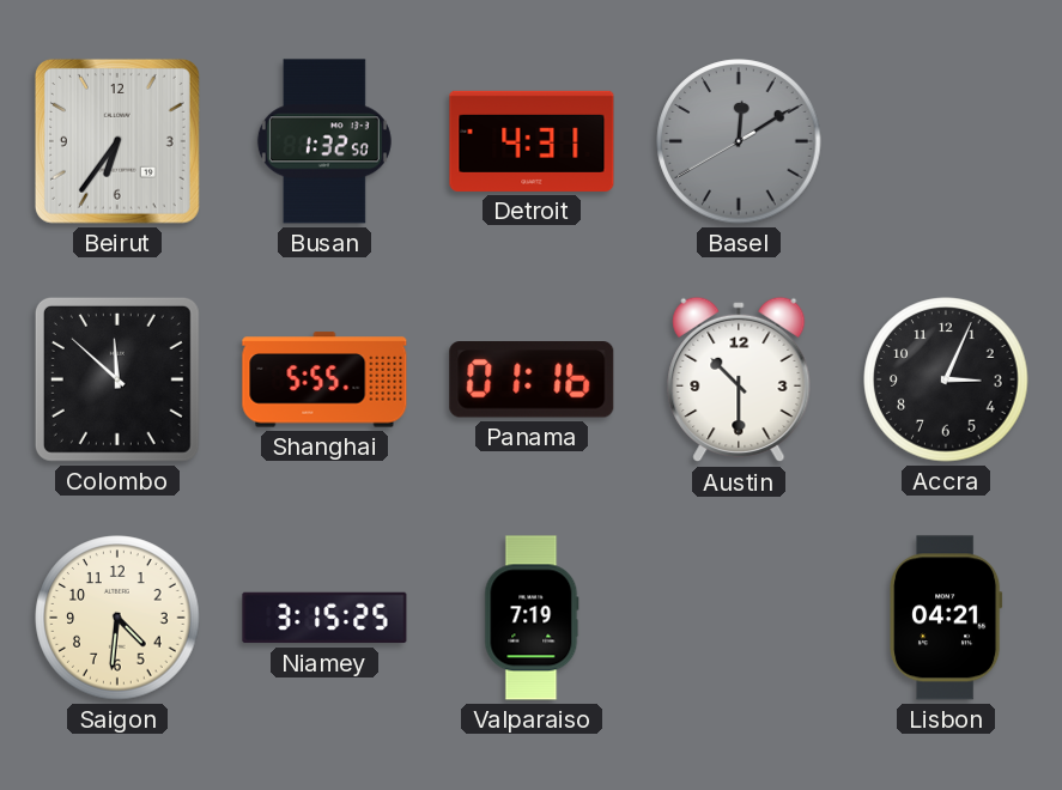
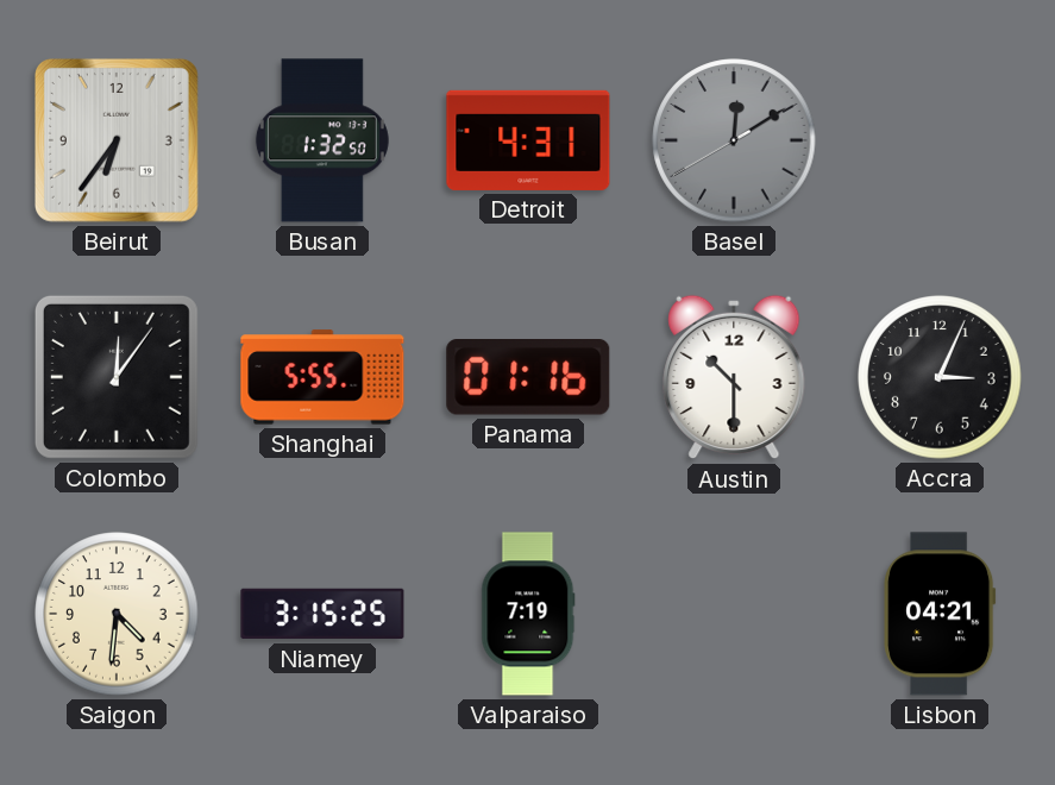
Colombo: 11:52 -> 12:06
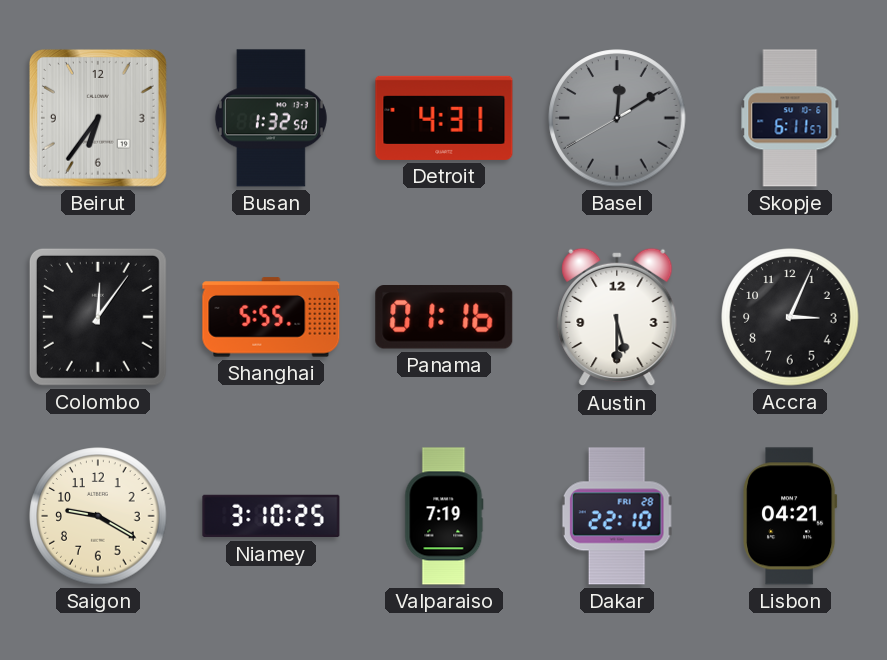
Skopje: none -> 6:11
Austin: 10:30 -> 5:30
Saigon: 4:31 -> 9:20
Niamey: 3:15 -> 3:10
Dakar: none -> 22:10
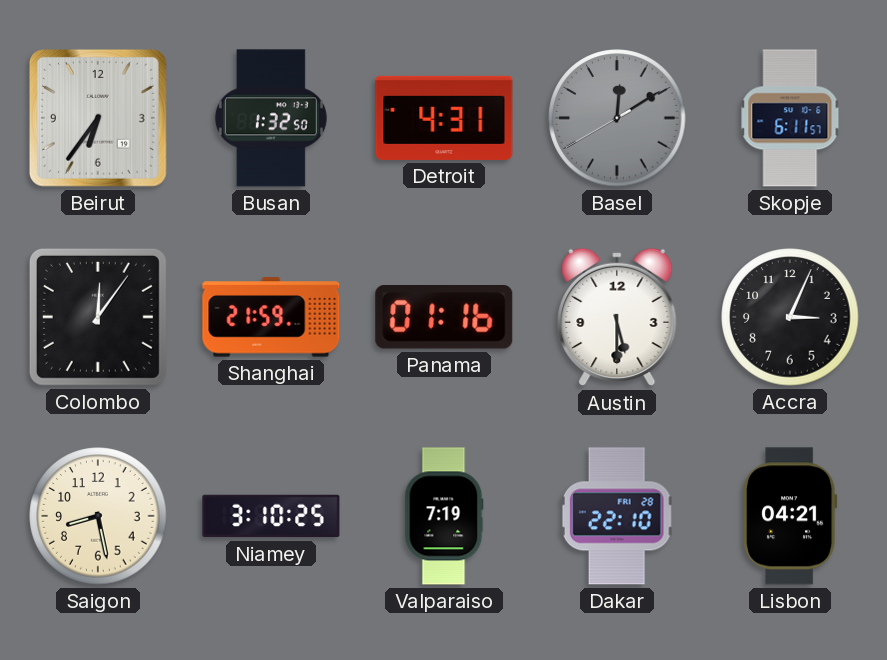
Shanghai: 5:55 -> 21:59
Saigon: 9:20 -> 8:28
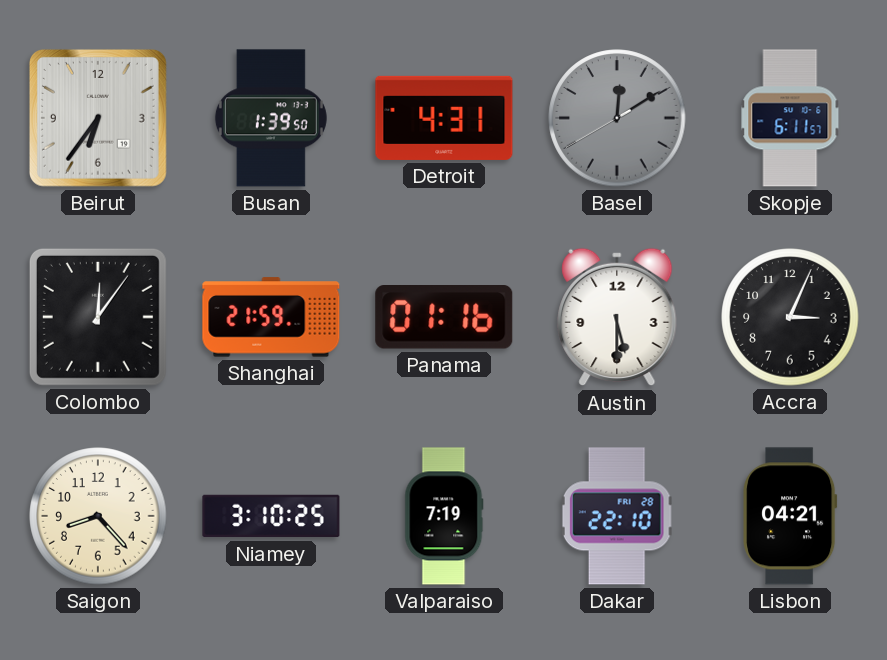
Busan: 1:32 -> 1:39
Saigon: 8:28 -> 8:23
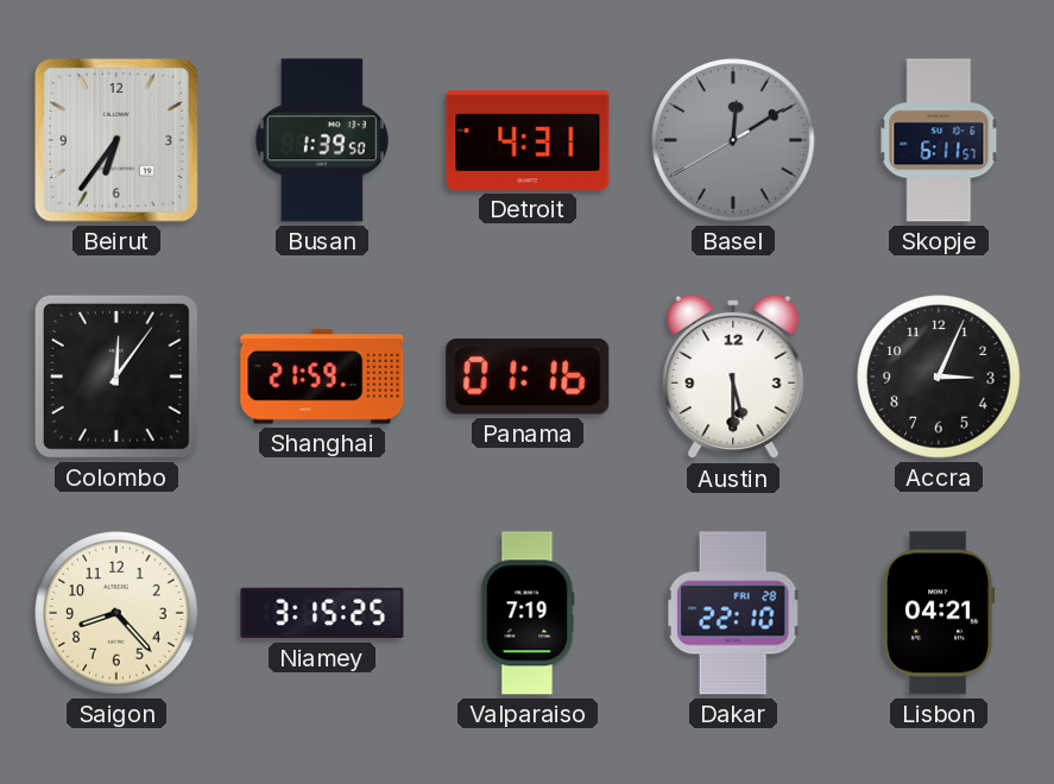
Niamey: 3:10 -> 3:15
